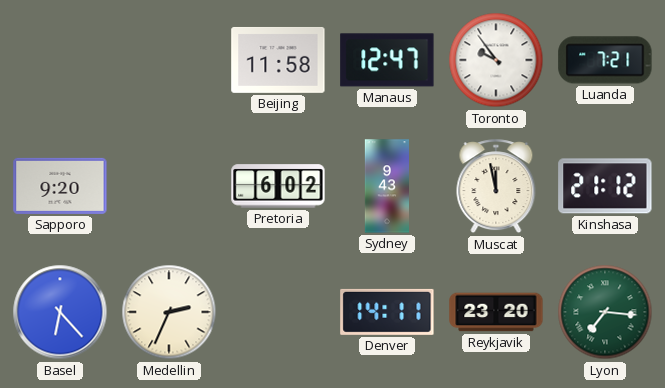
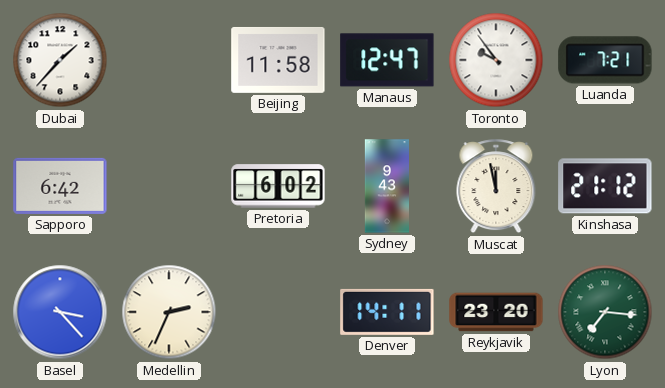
Dubai: none -> 1:37
Sapporo: 9:20 -> 6:42
Basel: 6:23 -> 3:23
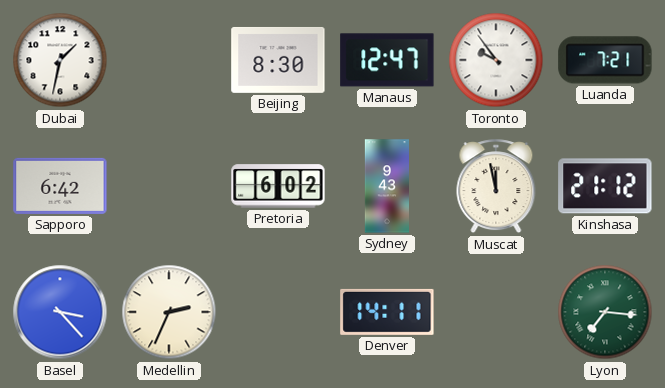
Dubai: 1:37 -> 1:32
Beijing: 11:58 -> 8:30
Reykjavik: 23:20 -> none
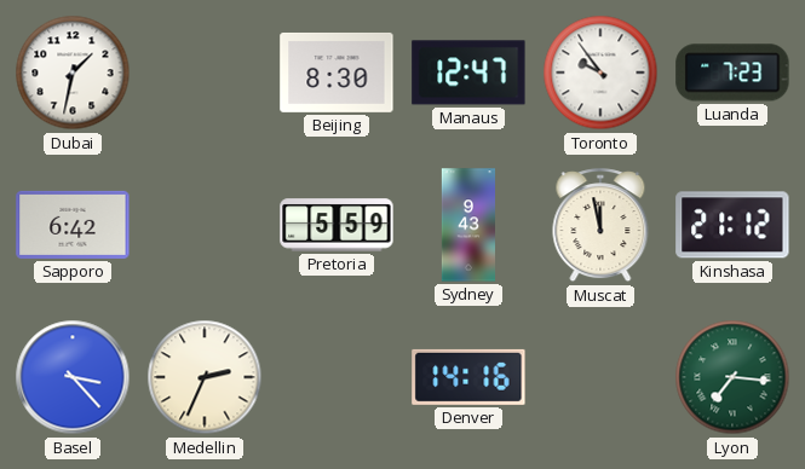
Luanda: 7:21 -> 7:23
Pretoria: 6:02 -> 5:59
Denver: 14:11 -> 14:16
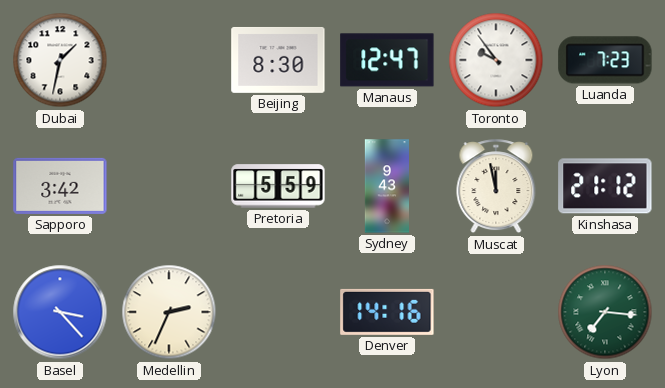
Sapporo: 6:42 -> 3:42
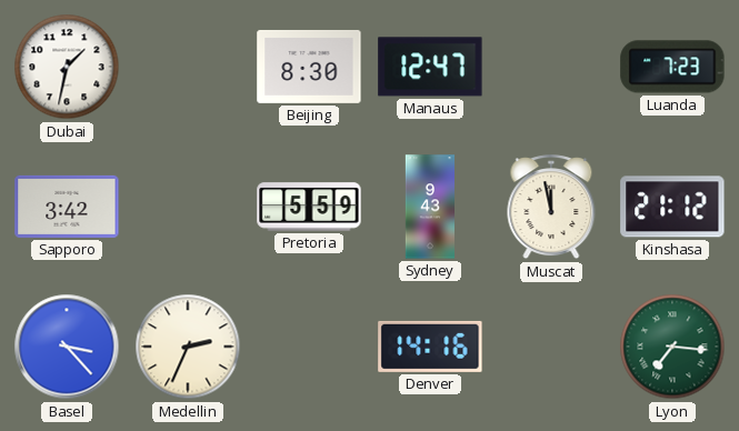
Toronto: 9:54 -> none
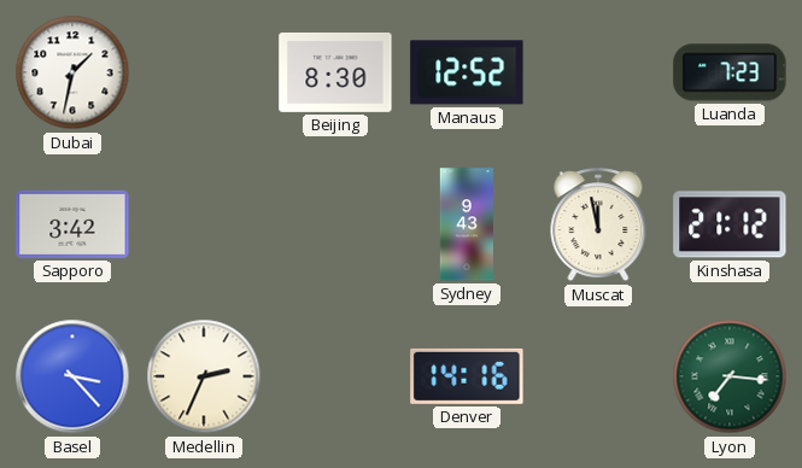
Manaus: 12:47 -> 12:52
Pretoria: 5:59 -> none
